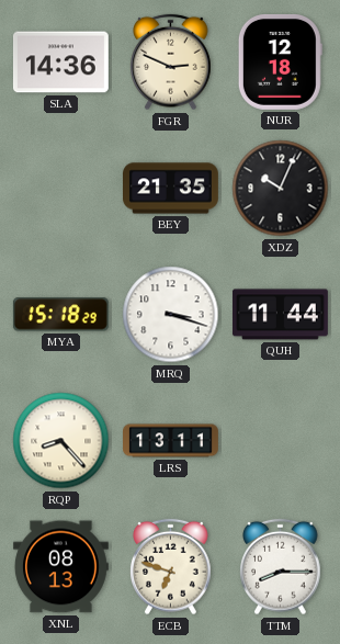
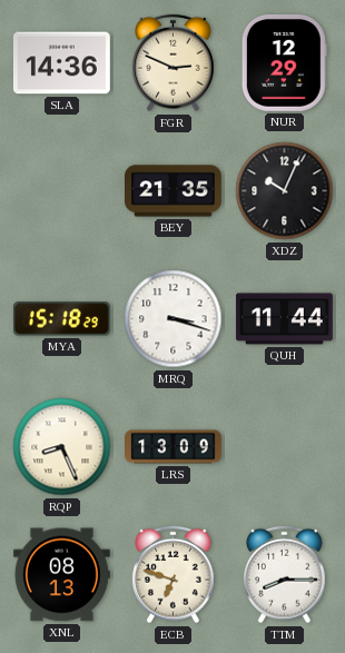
NUR: 12:18 -> 12:29
RQP: 8:23 -> 8:26
LRS: 13:11 -> 13:09
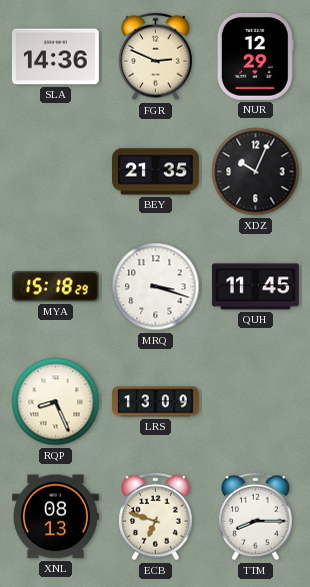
QUH: 11:44 -> 11:45
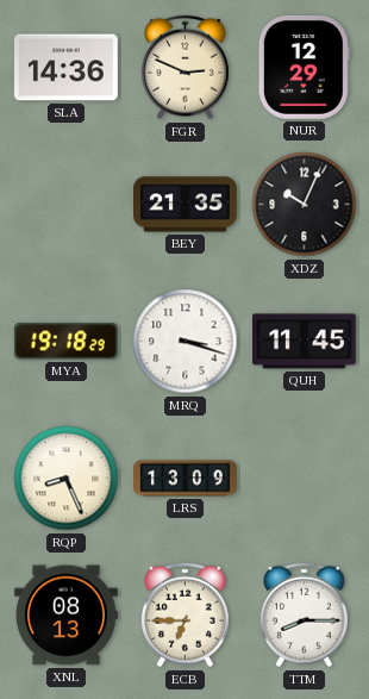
MYA: 15:18 -> 19:18
ECB: 6:48 -> 6:45
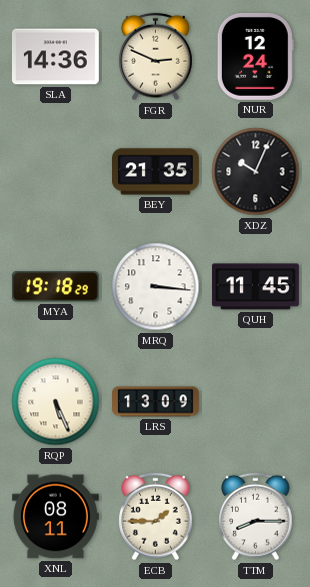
NUR: 12:29 -> 12:24
MRQ: 3:18 -> 3:16
RQP: 8:26 -> 5:26
XNL: 08:13 -> 08:11
ECB: 6:45 -> 1:45
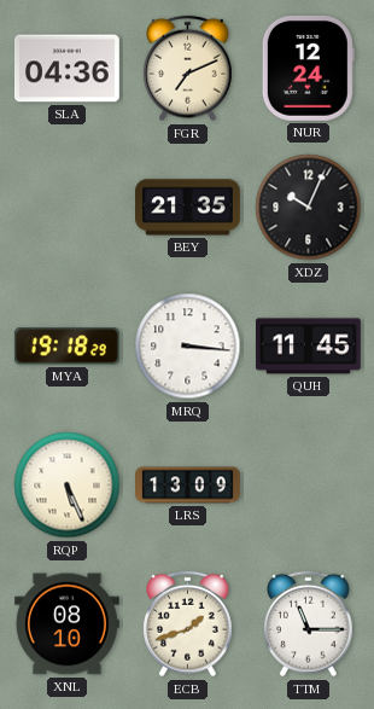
SLA: 14:36 -> 04:36
FGR: 2:49 -> 7:11
XNL: 08:11 -> 08:10
ECB: 1:45 -> 1:42
TTM: 8:15 -> 11:15
